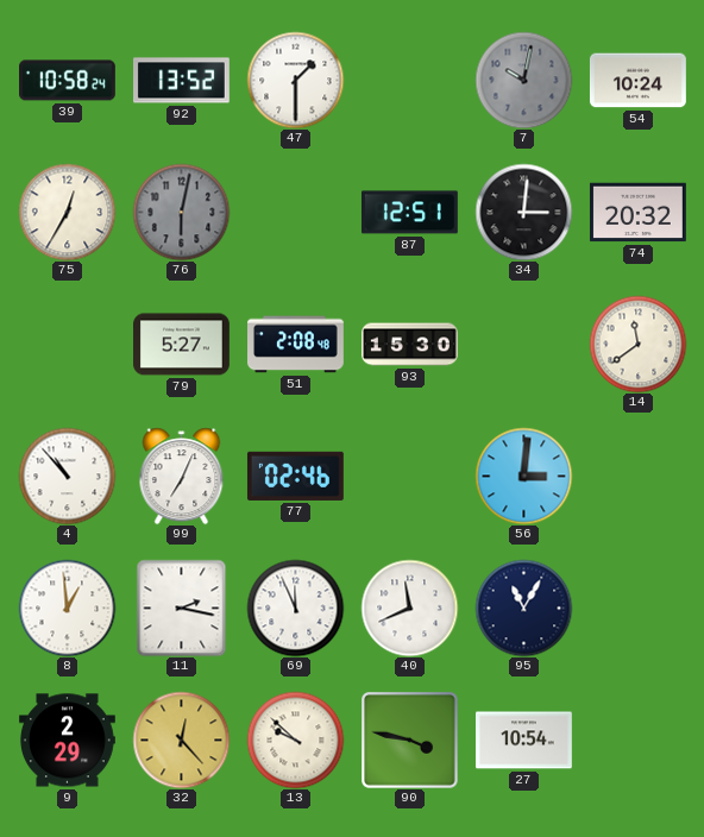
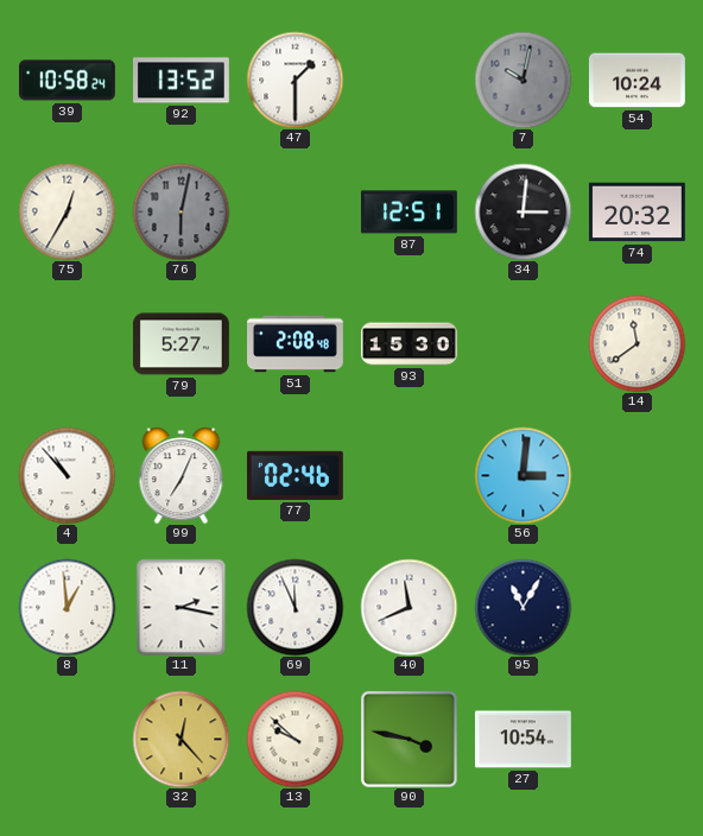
9: 2:29 -> none
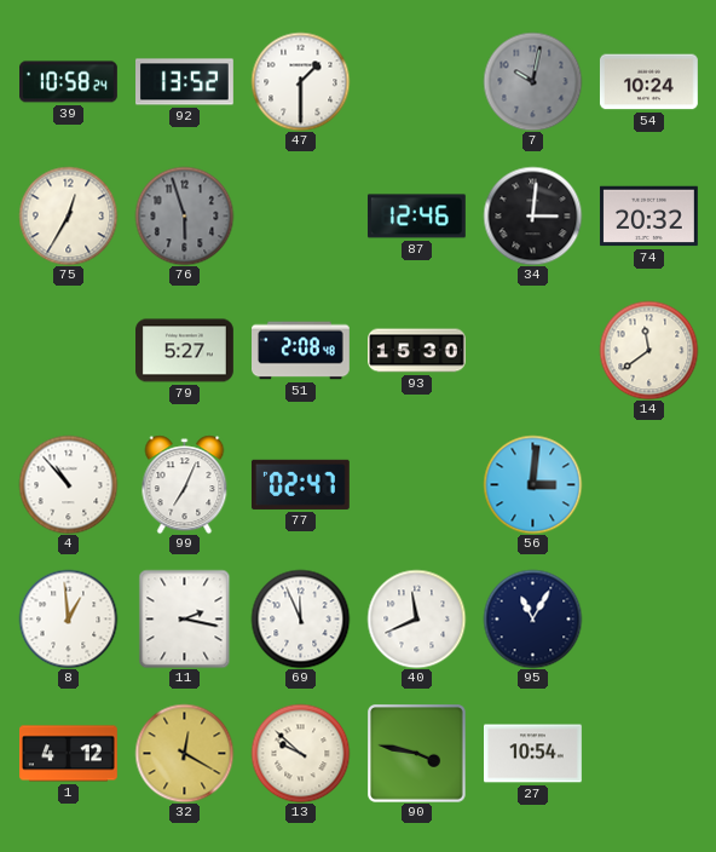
76: 6:02 -> 5:57
87: 12:51 -> 12:46
77: 02:46 -> 02:47
1: none -> 4:12
32: 12:23 -> 12:20
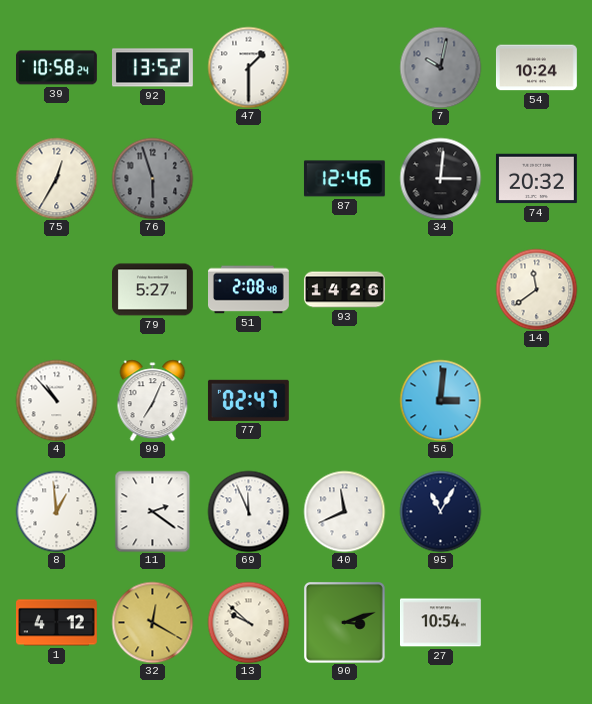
93: 15:30 -> 14:26
11: 2:17 -> 2:21
90: 3:47 -> 3:12
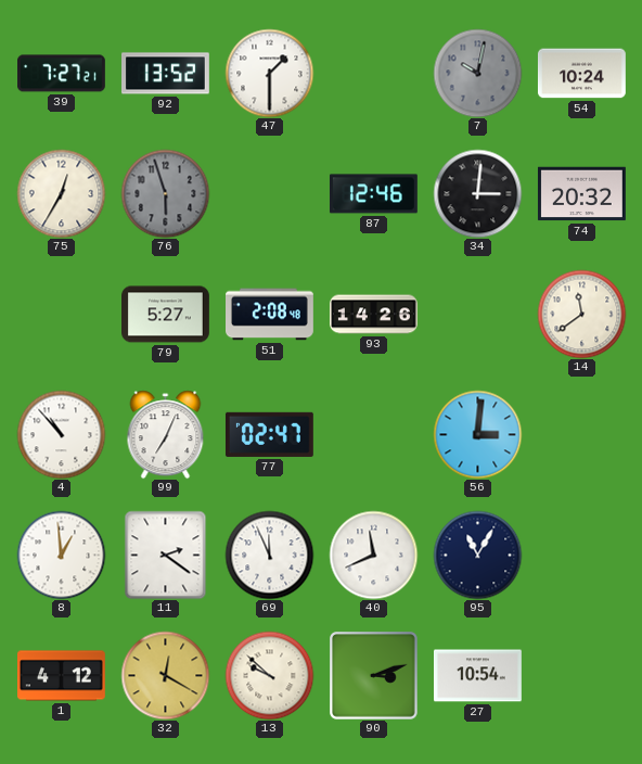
39: 10:58 -> 7:27
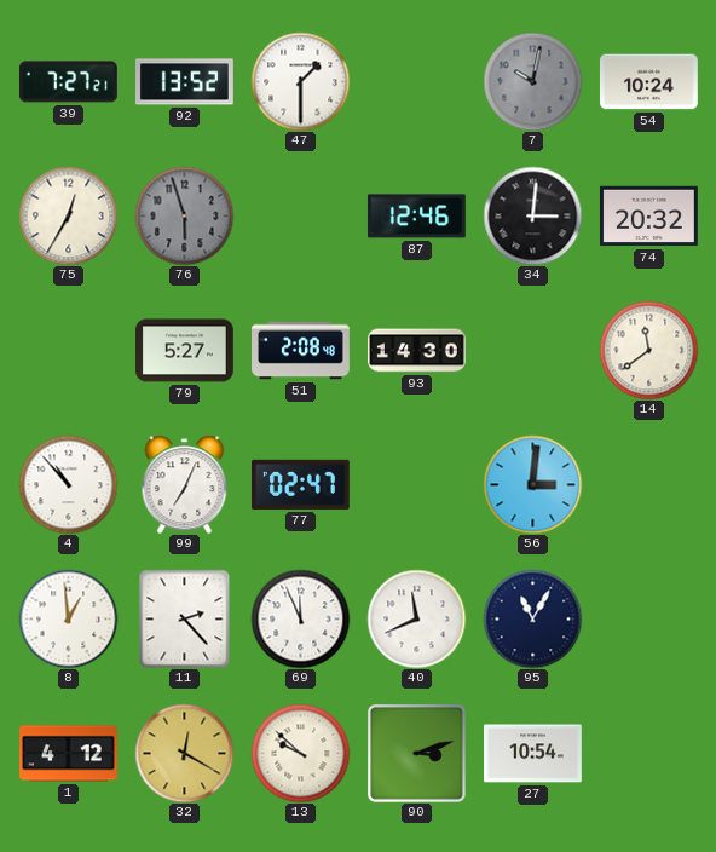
93: 14:26 -> 14:30
11: 2:21 -> 2:23
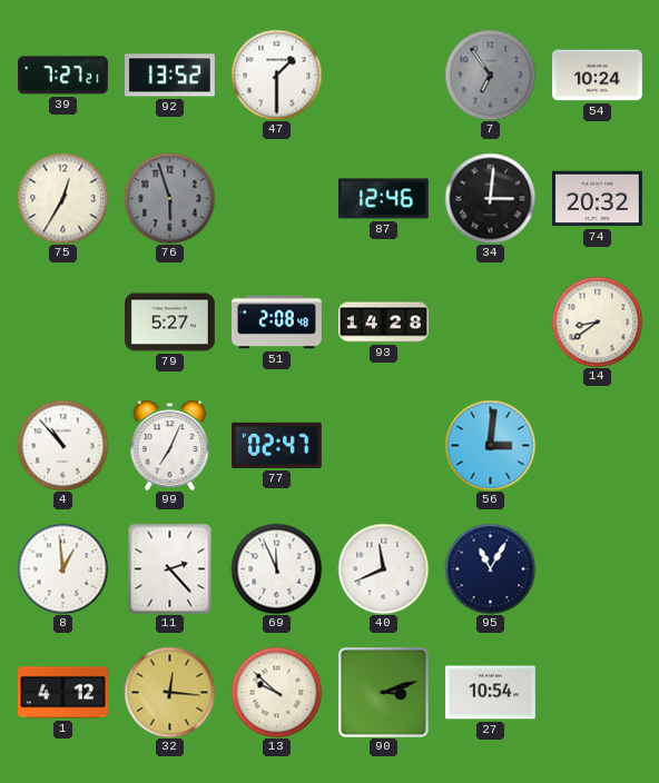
7: 10:02 -> 6:54
93: 14:30 -> 14:28
14: 11:39 -> 8:39
32: 12:20 -> 12:16
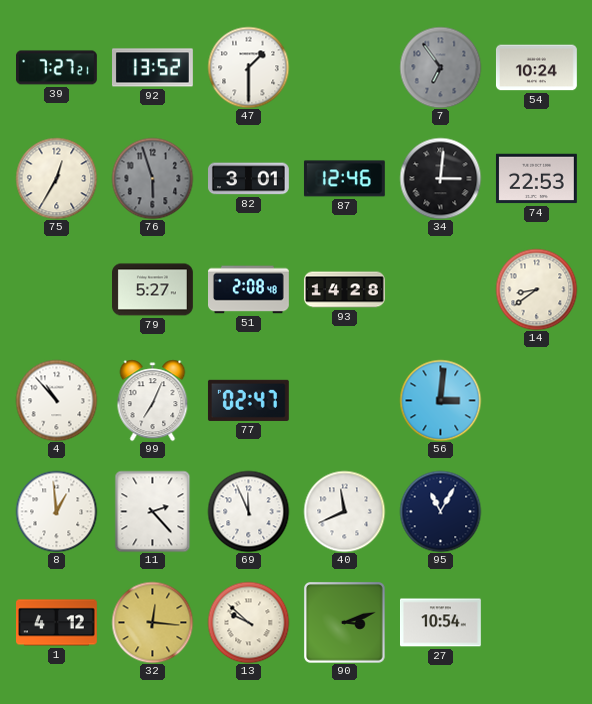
82: none -> 3:01
74: 20:32 -> 22:53
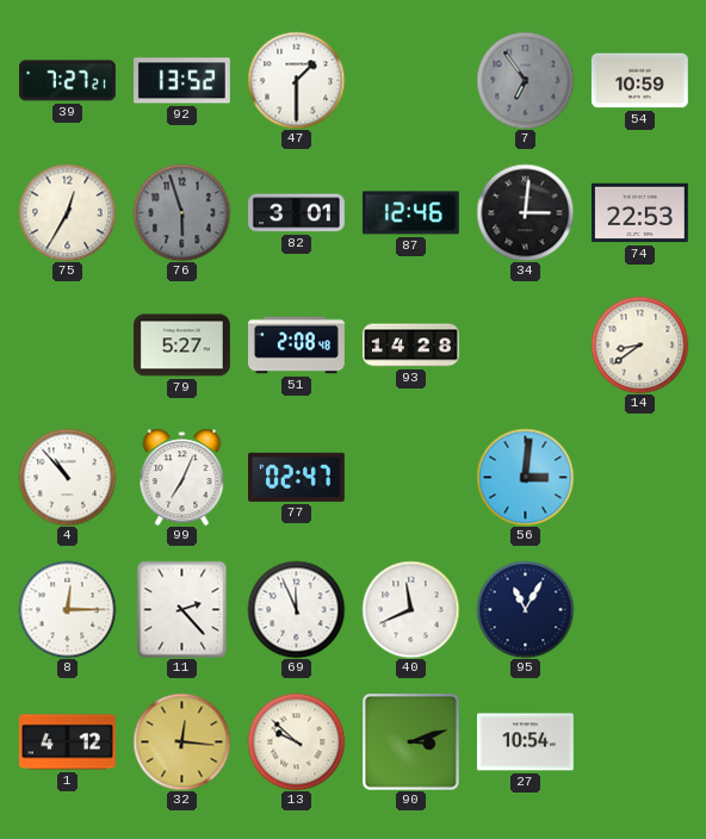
54: 10:24 -> 10:59
8: 12:59 -> 12:15
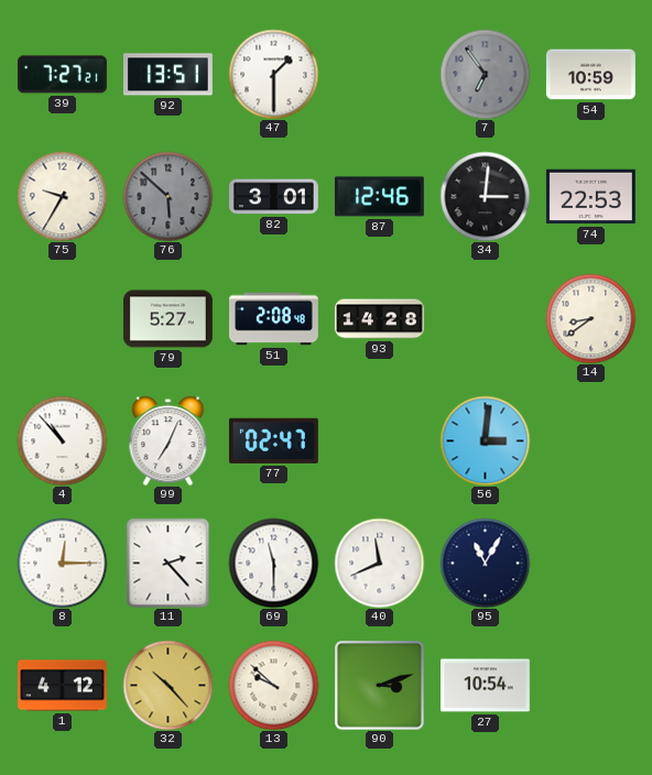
92: 13:52 -> 13:51
75: 12:35 -> 9:35
76: 5:57 -> 5:52
69: 11:56 -> 11:30
32: 12:16 -> 10:23
